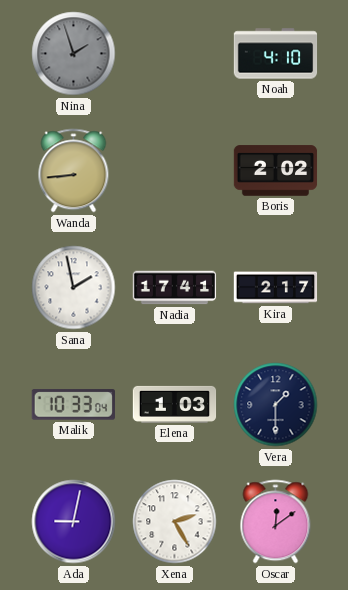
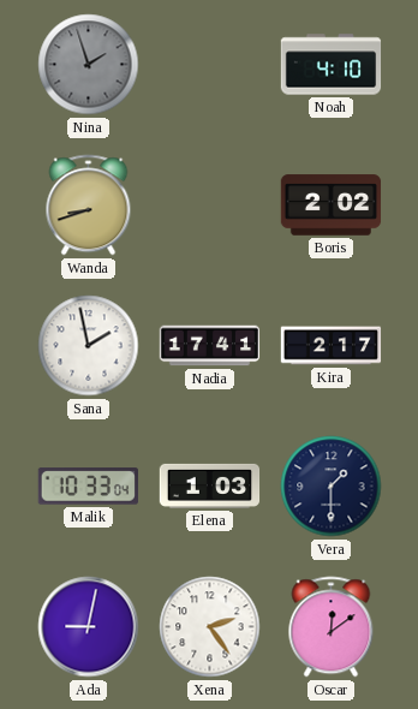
Wanda: 8:44 -> 8:42
Xena: 2:25 -> 2:24
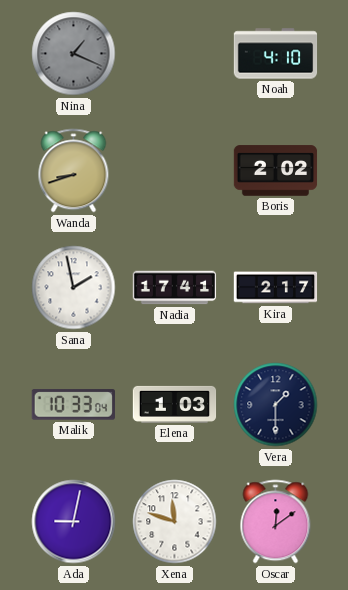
Nina: 1:57 -> 1:19
Xena: 2:24 -> 11:48
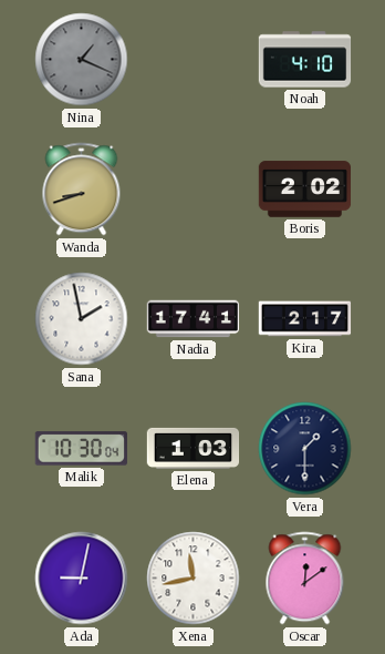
Malik: 10:33 -> 10:30
Xena: 11:48 -> 11:43
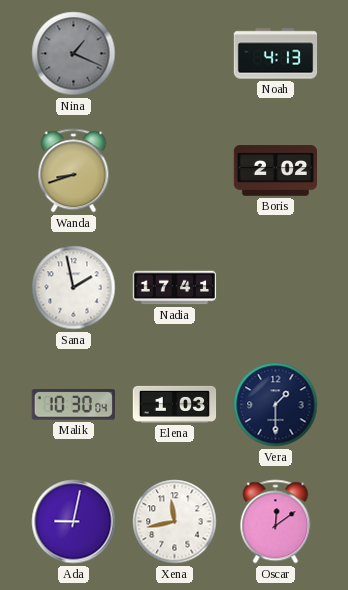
Noah: 4:10 -> 4:13
Kira: 2:17 -> none
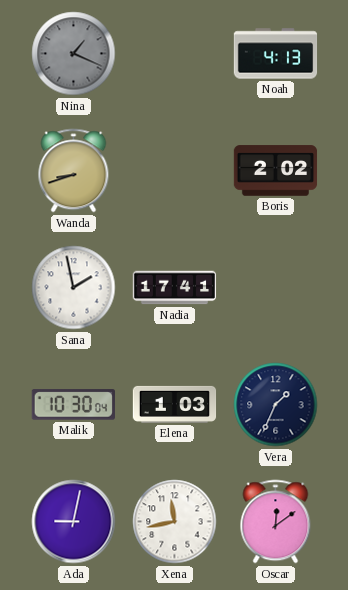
Vera: 1:30 -> 1:34
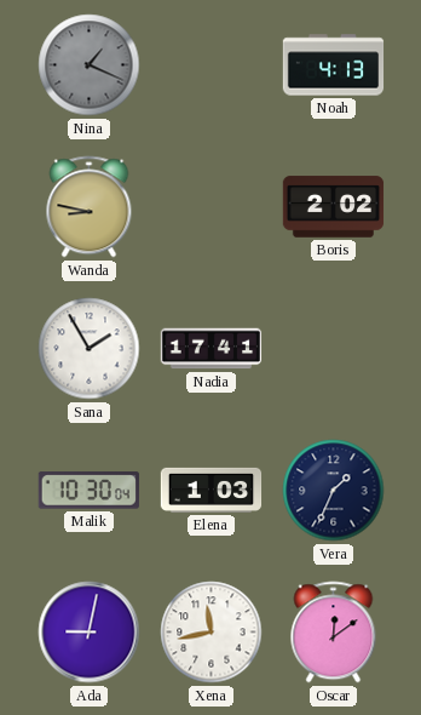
Wanda: 8:42 -> 8:47
Sana: 1:58 -> 1:55
